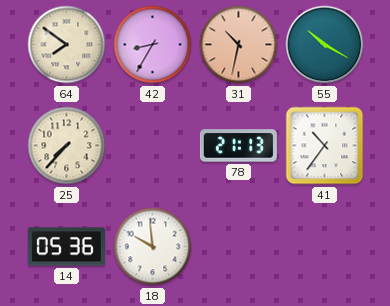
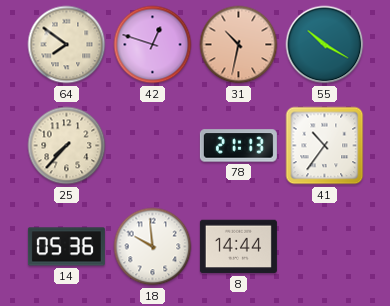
42: 8:35 -> 12:48
8: none -> 14:44
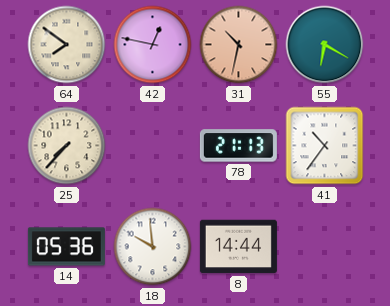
42: 12:48 -> 12:47
55: 10:20 -> 6:20
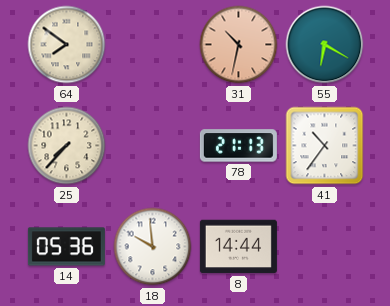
42: 12:47 -> none
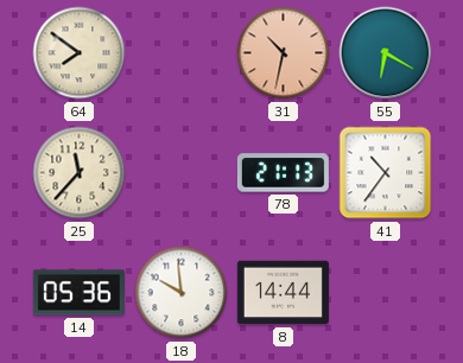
25: 7:37 -> 11:37
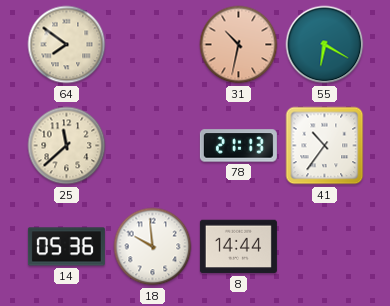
25: 11:37 -> 11:38
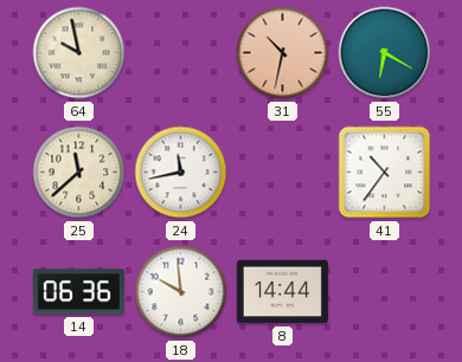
64: 7:51 -> 9:58
24: none -> 11:43
78: 21:13 -> none
14: 05:36 -> 06:36
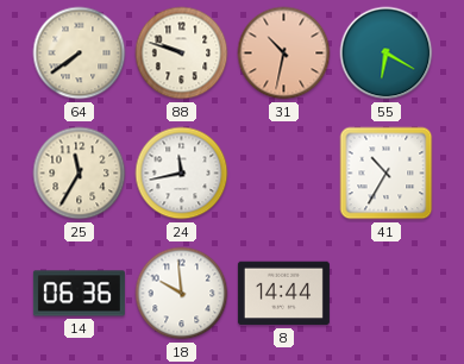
64: 9:58 -> 7:39
88: none -> 9:48
25: 11:38 -> 11:35
41: 10:36 -> 10:35
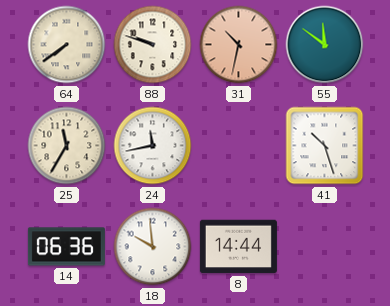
55: 6:20 -> 11:51
41: 10:35 -> 10:27
